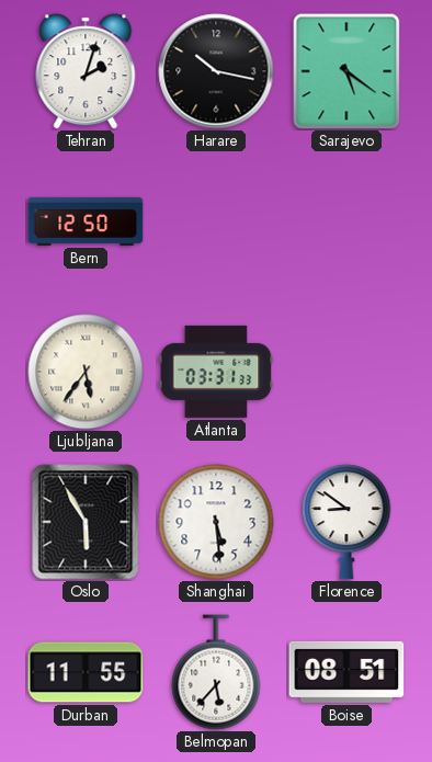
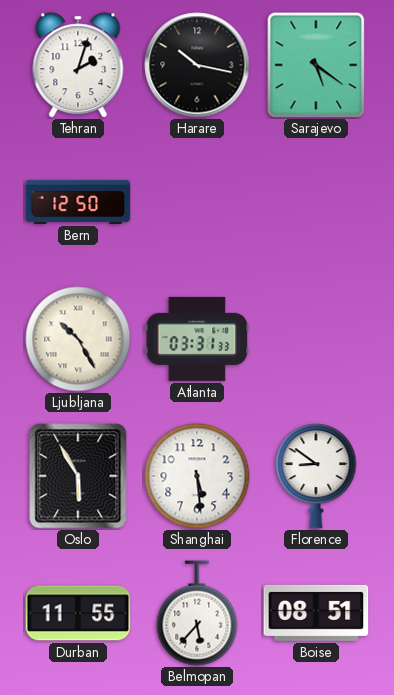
Ljubljana: 5:36 -> 10:25
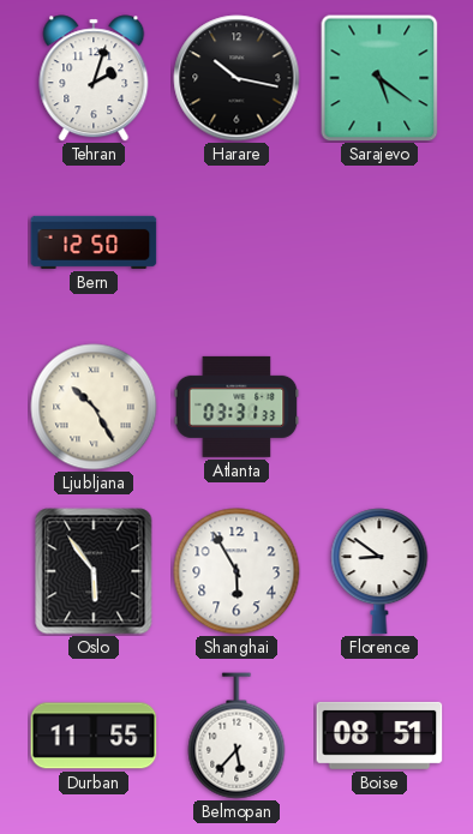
Oslo: 5:55 -> 5:54
Shanghai: 5:29 -> 5:55
